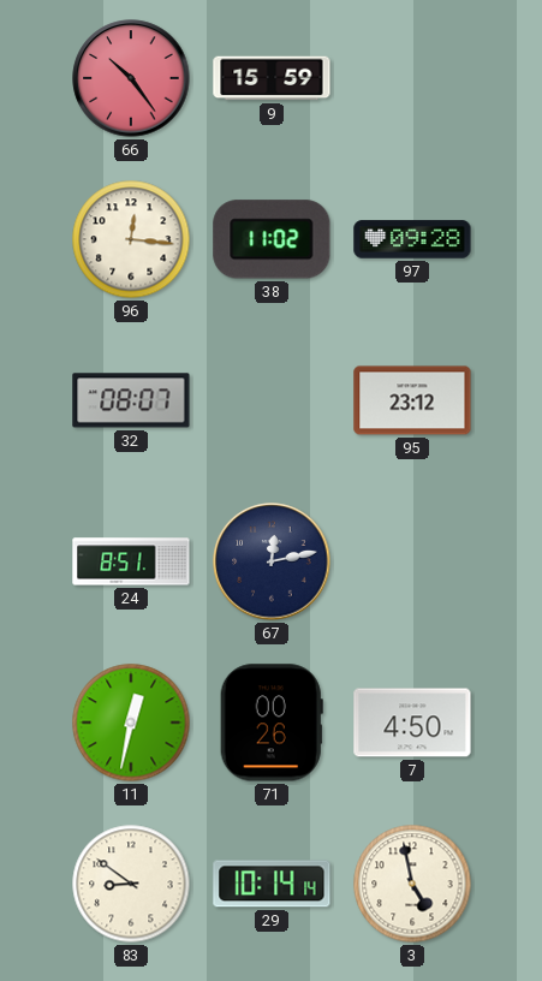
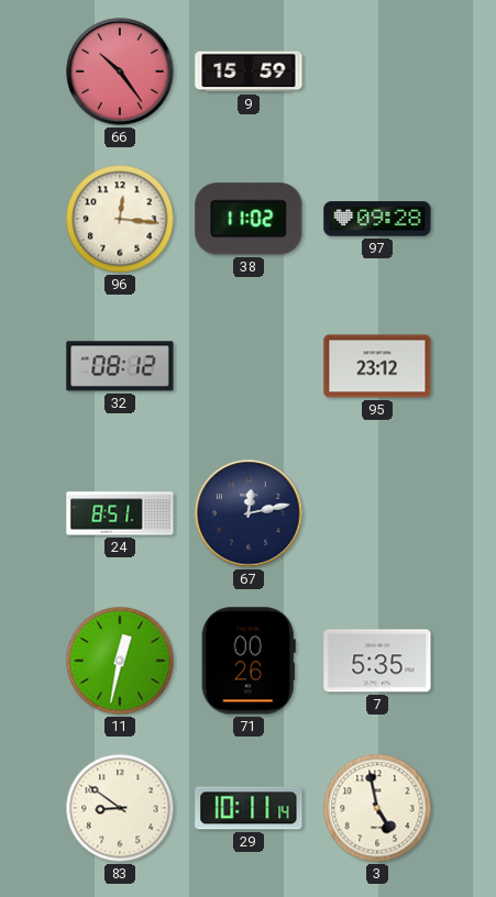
32: 08:07 -> 08:12
7: 4:50 -> 5:35
29: 10:14 -> 10:11
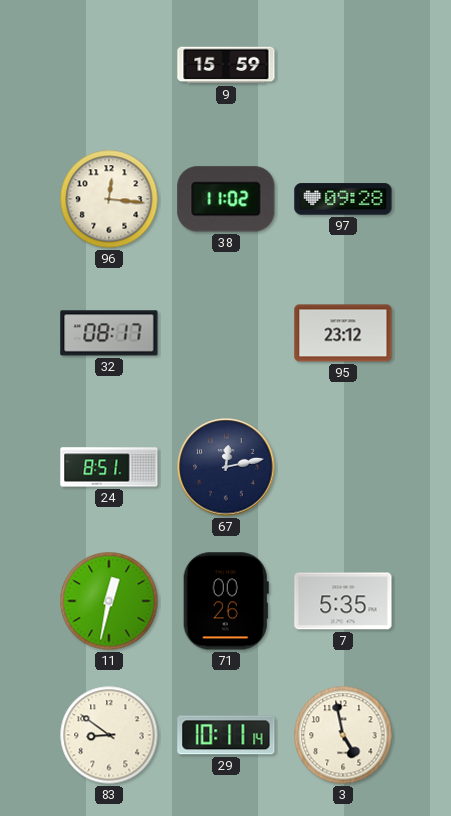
66: 10:24 -> none
32: 08:12 -> 08:17
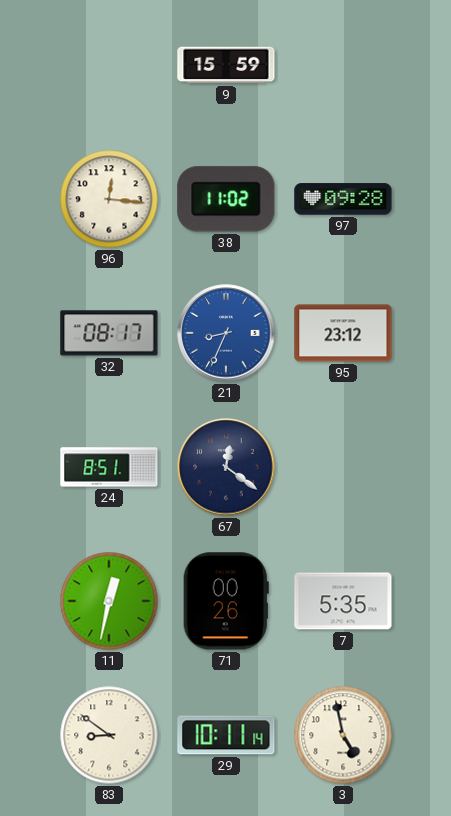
21: none -> 8:34
67: 12:13 -> 12:21
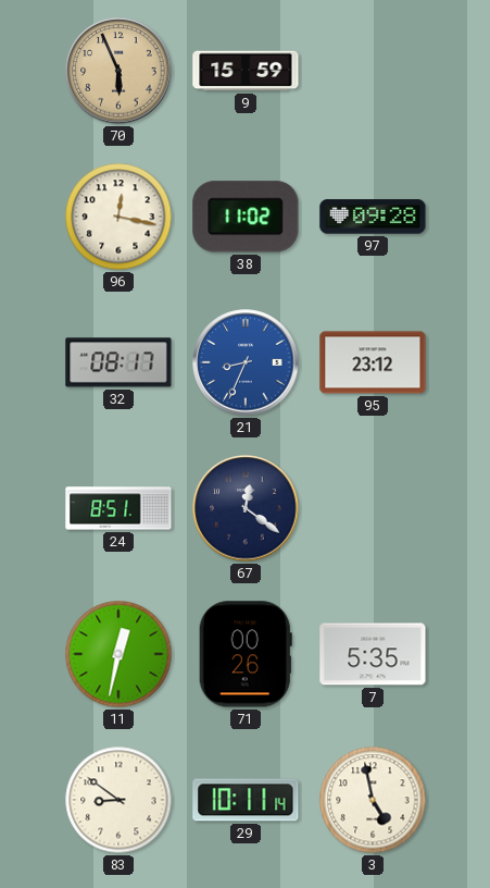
70: none -> 5:56
96: 12:16 -> 12:17
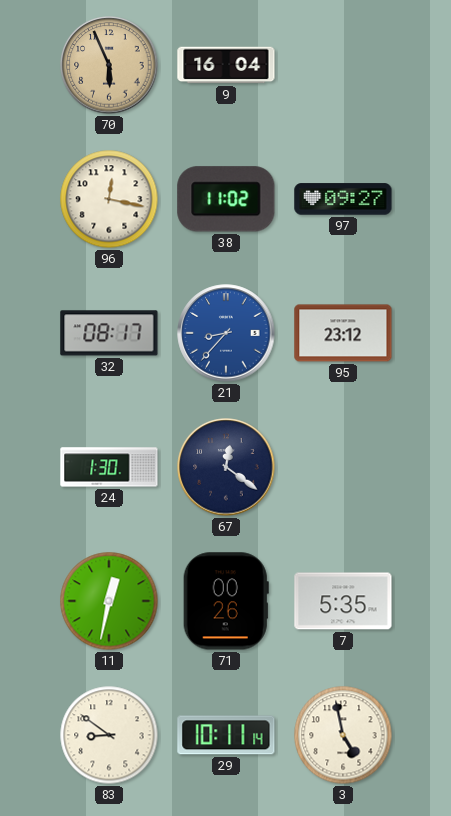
9: 15:59 -> 16:04
97: 09:28 -> 09:27
21: 8:34 -> 8:37
24: 8:51 -> 1:30
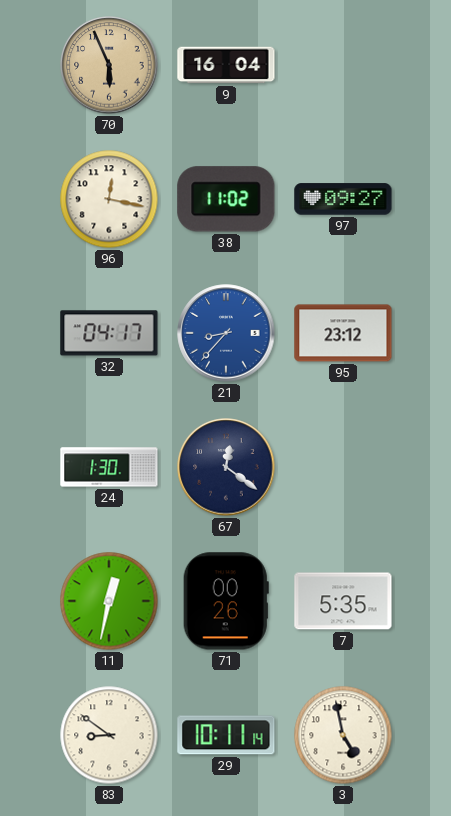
32: 08:17 -> 04:17
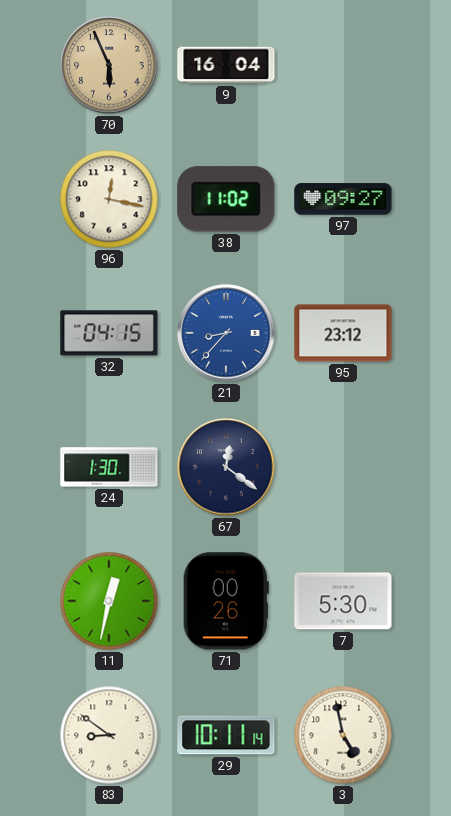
32: 04:17 -> 04:15
7: 5:35 -> 5:30
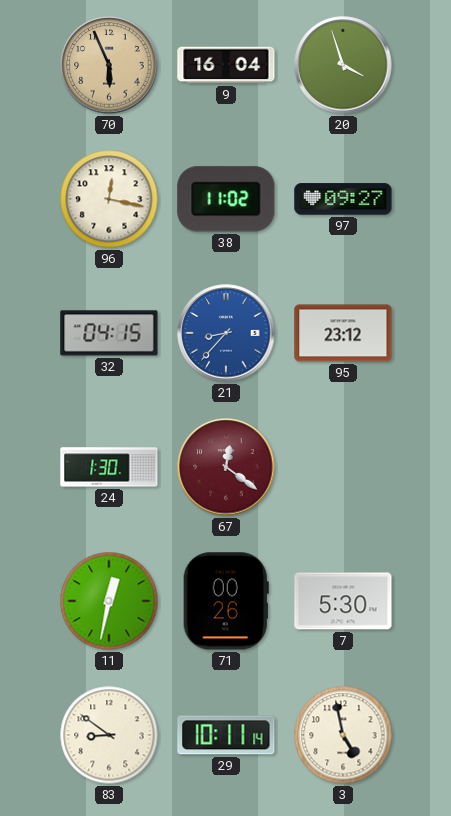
20: none -> 3:57
67 dial: navy -> burgundy
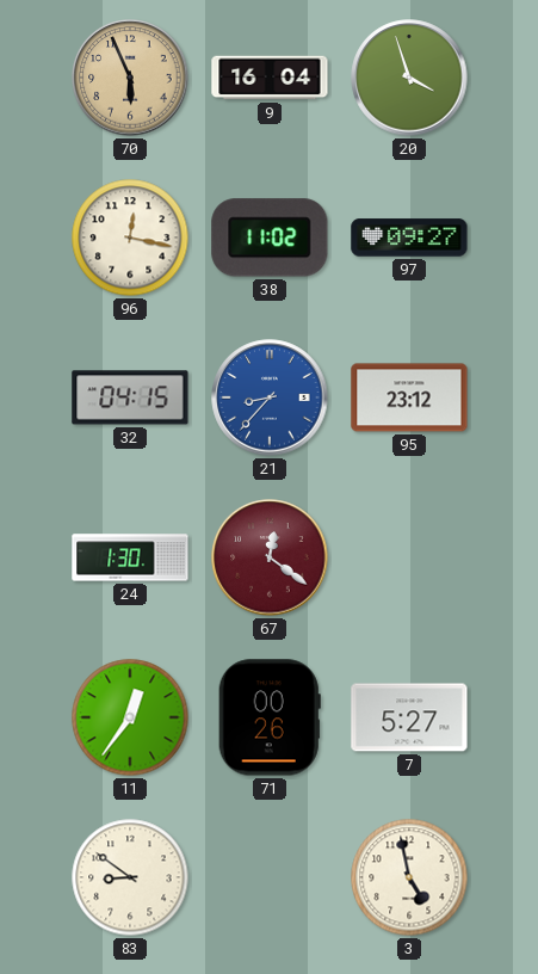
11: 12:32 -> 12:36
7: 5:30 -> 5:27
29: 10:11 -> none
